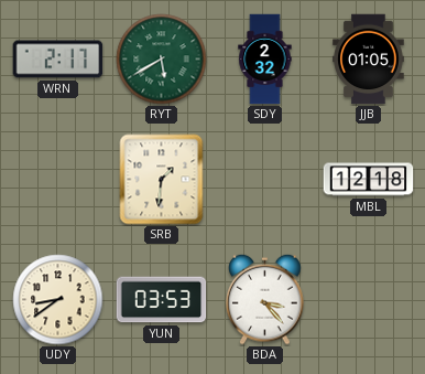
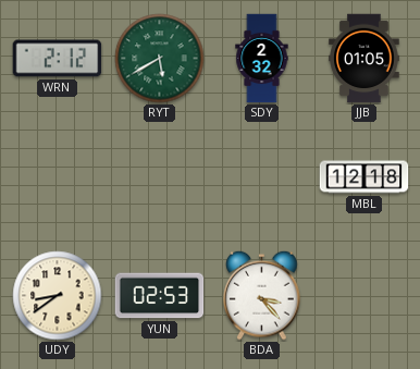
WRN: 2:17 -> 2:12
SRB: 1:31 -> none
YUN: 03:53 -> 02:53
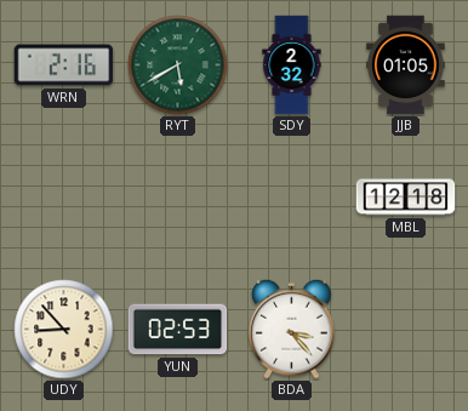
WRN: 2:12 -> 2:16
UDY: 8:39 -> 8:53
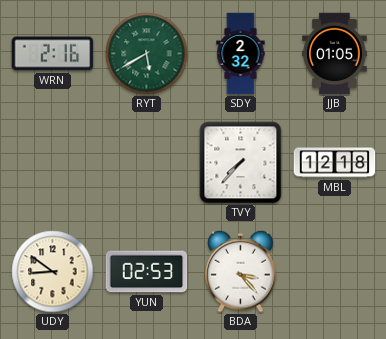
TVY: none -> 7:37
UDY: 8:53 -> 8:51
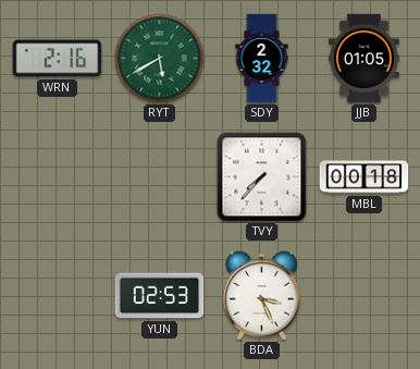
MBL: 12:18 -> 00:18
UDY: 8:51 -> none
BDA: 3:23 -> 3:26
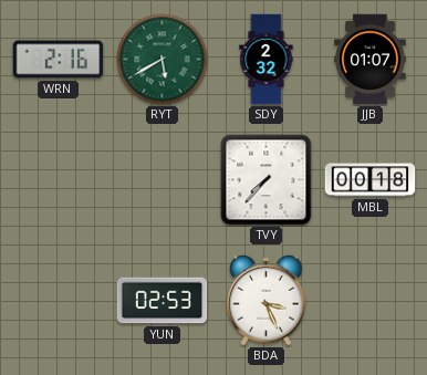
JJB: 01:05 -> 01:07
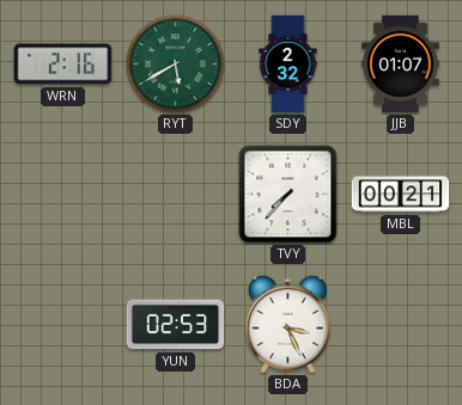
MBL: 00:18 -> 00:21
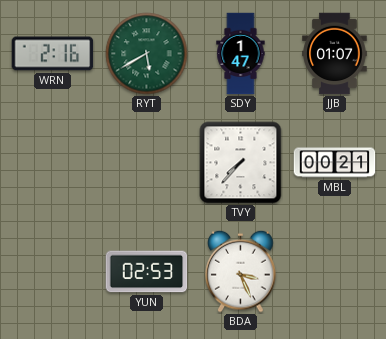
SDY: 2:32 -> 1:47
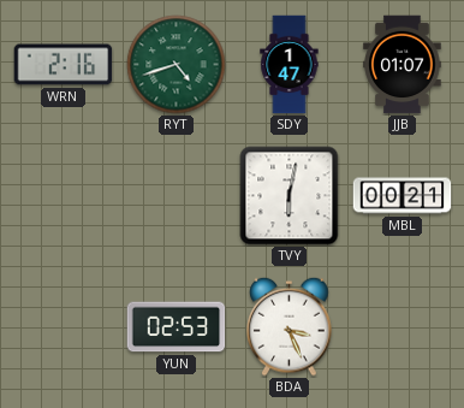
RYT: 5:40 -> 4:42
TVY: 7:37 -> 6:02
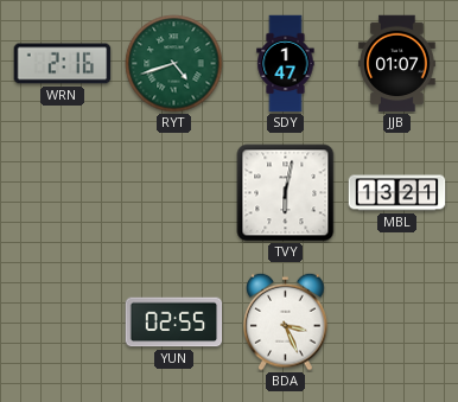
MBL: 00:21 -> 13:21
YUN: 02:53 -> 02:55
